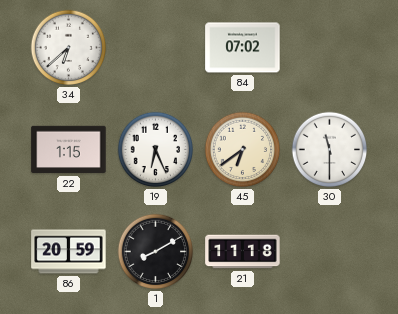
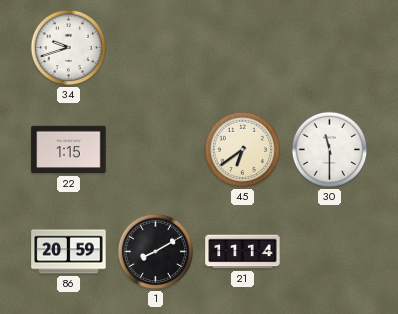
34: 6:38 -> 9:42
84: 07:02 -> none
19: 6:26 -> none
21: 11:18 -> 11:14
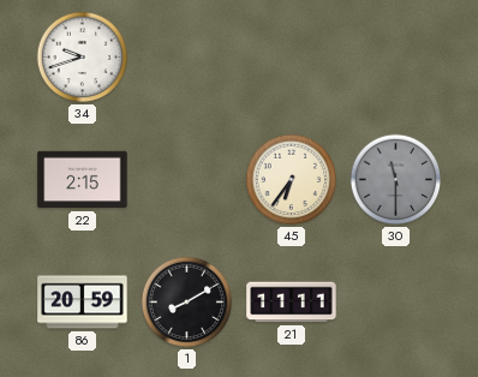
22: 1:15 -> 2:15
45: 6:39 -> 6:36
30 dial: white -> grey
21: 11:14 -> 11:11
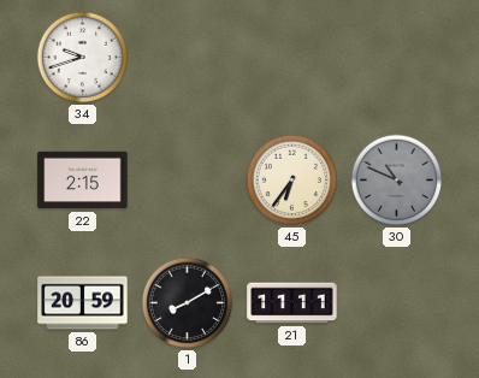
30: 11:30 -> 10:49
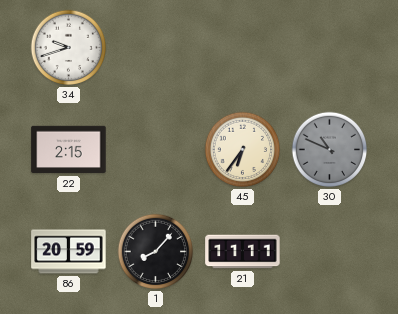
1: 8:10 -> 8:07
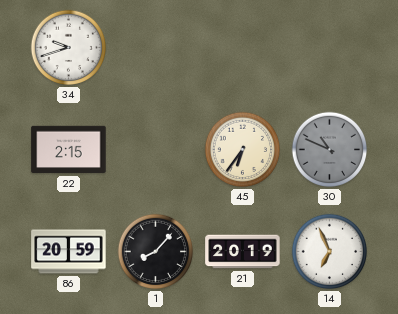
21: 11:11 -> 20:19
14: none -> 6:56
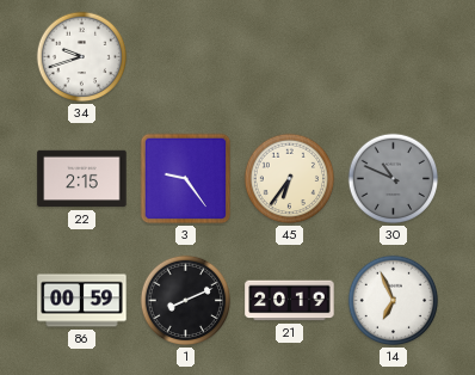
3: none -> 9:24
86: 20:59 -> 00:59
1: 8:07 -> 8:11
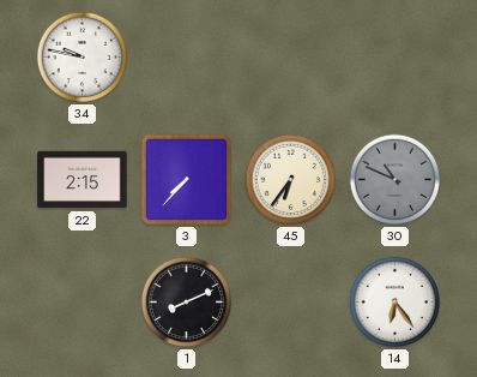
34: 9:42 -> 9:47
3: 9:24 -> 7:37
86: 00:59 -> none
21: 20:19 -> none
14: 6:56 -> 6:24
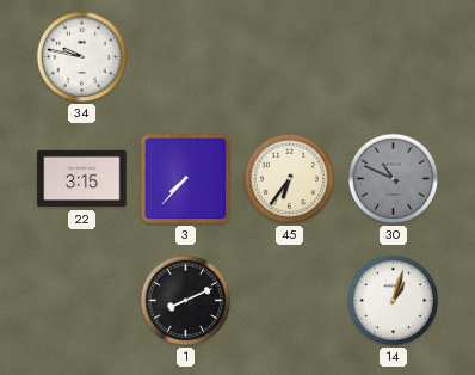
22: 2:15 -> 3:15
14: 6:24 -> 1:03
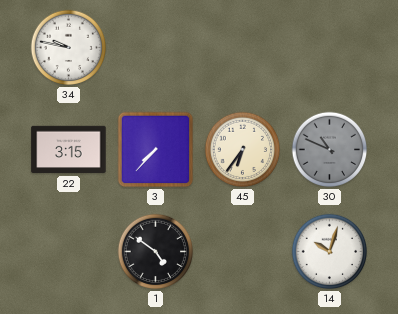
1: 8:11 -> 4:51
14: 1:03 -> 10:03
